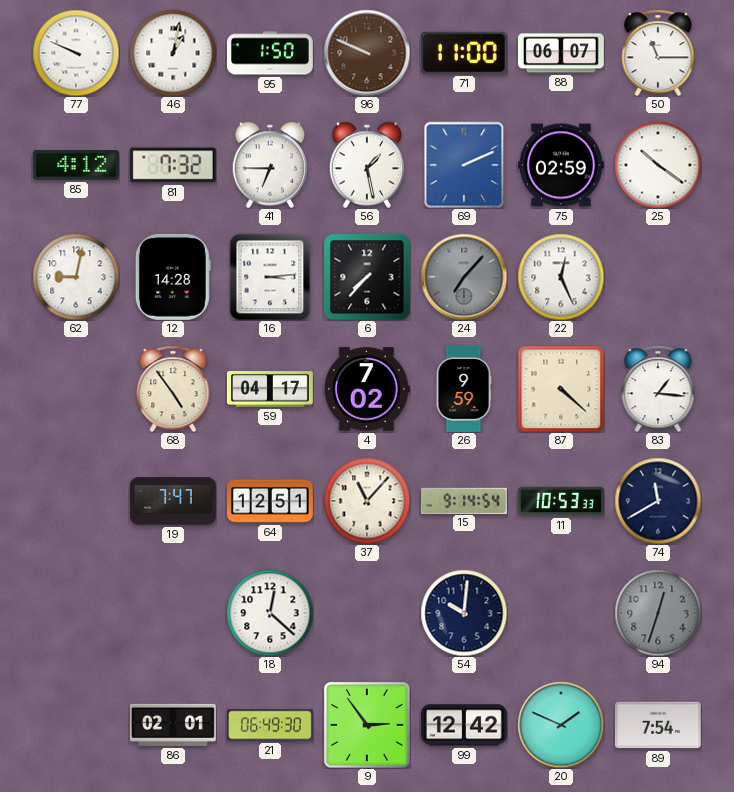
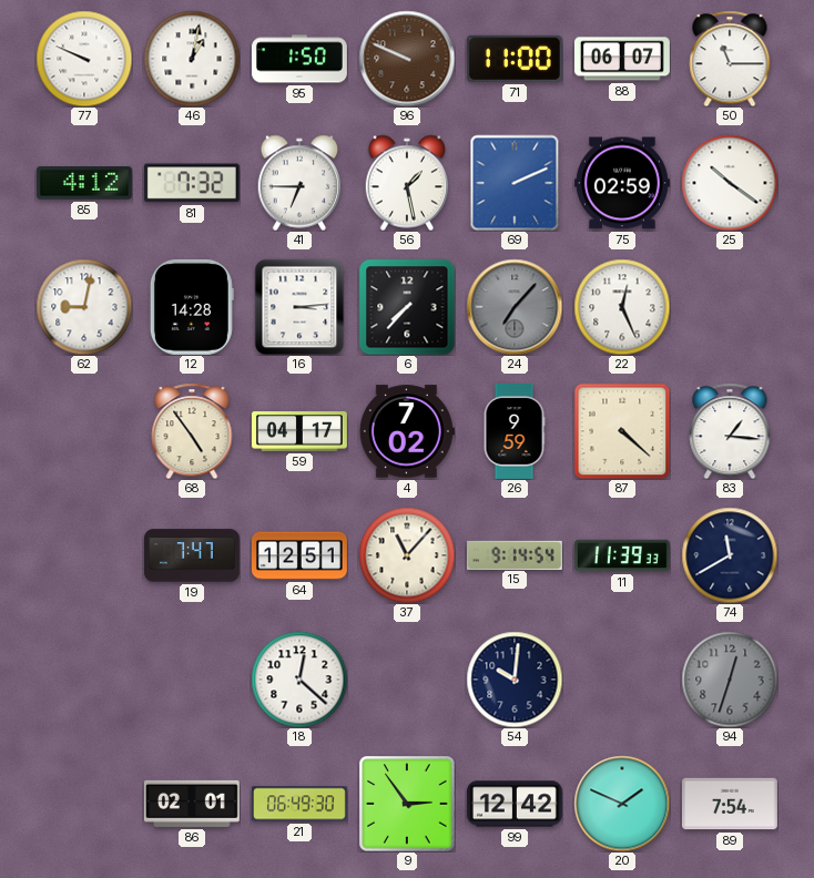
11: 10:53 -> 11:39
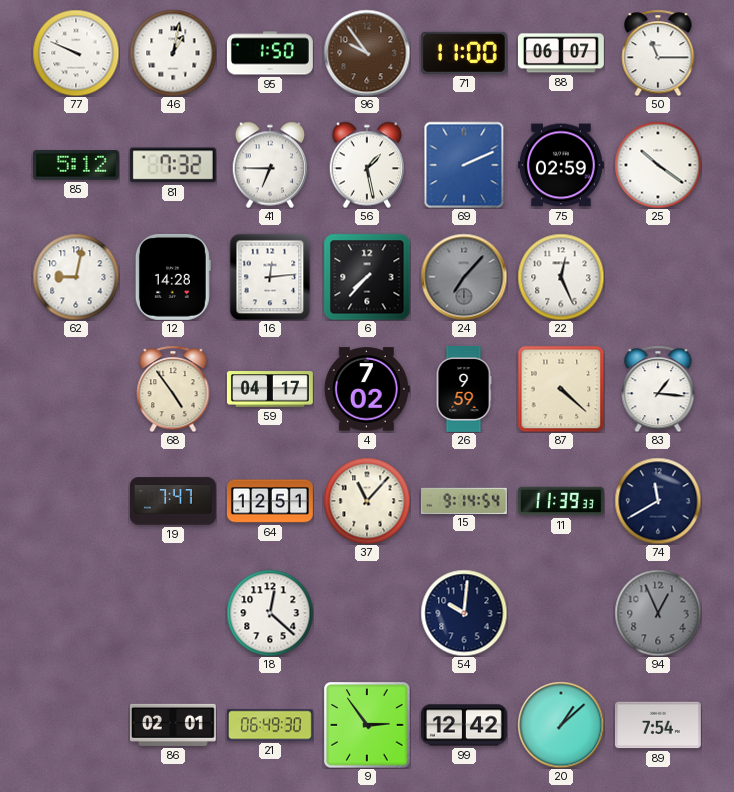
96: 9:49 -> 9:54
85: 4:12 -> 5:12
16: 3:14 -> 12:14
94: 12:33 -> 12:56
20: 1:49 -> 1:08
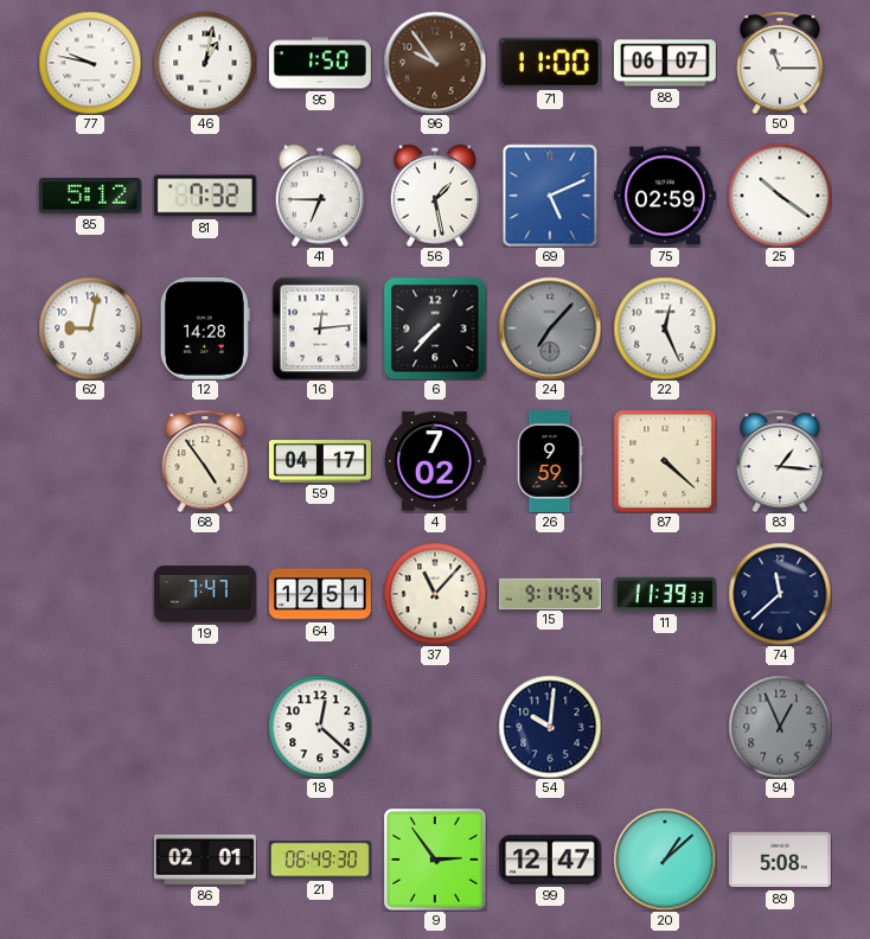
77: 9:49 -> 9:47
69: 2:11 -> 5:11
74: 11:40 -> 11:38
99: 12:42 -> 12:47
89: 7:54 -> 5:08
